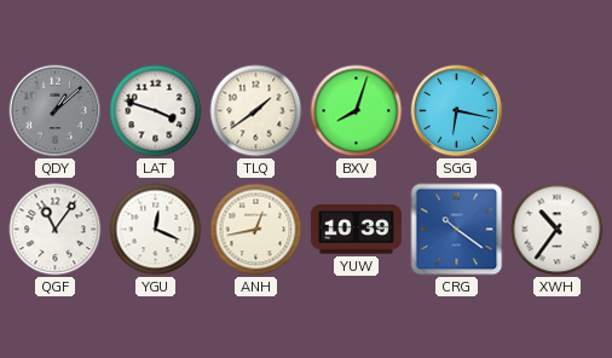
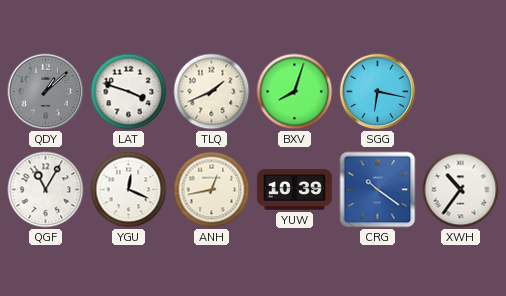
TLQ: 1:39 -> 1:41
QGF: 11:06 -> 11:05
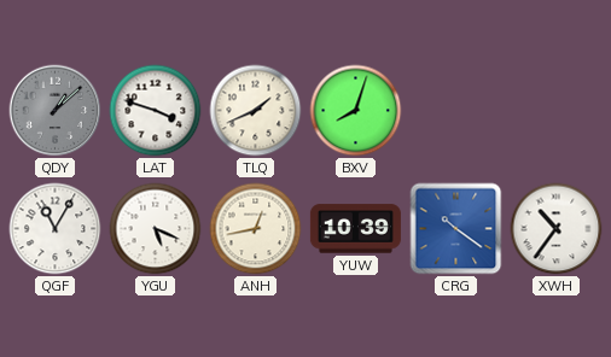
SGG: 6:17 -> none
YGU: 12:19 -> 5:19
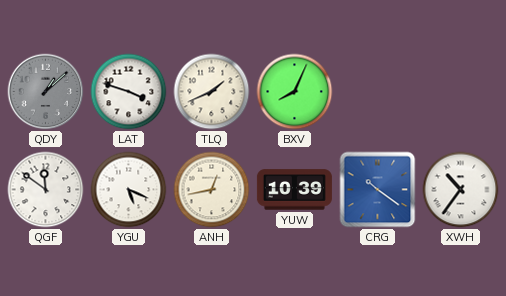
BXV: 8:03 -> 8:04
QGF: 11:05 -> 11:51
